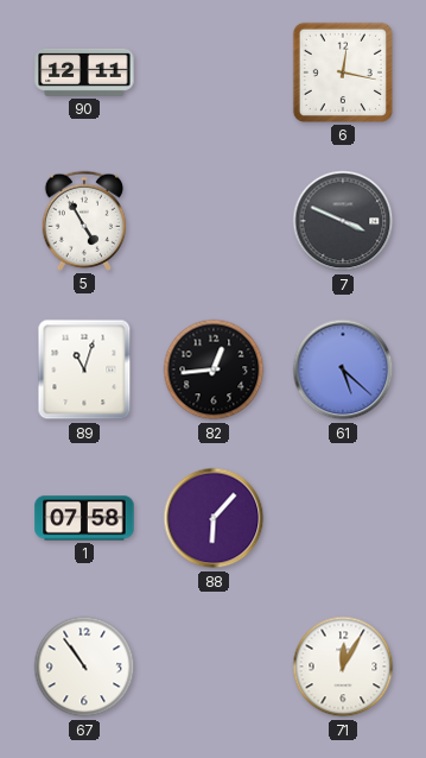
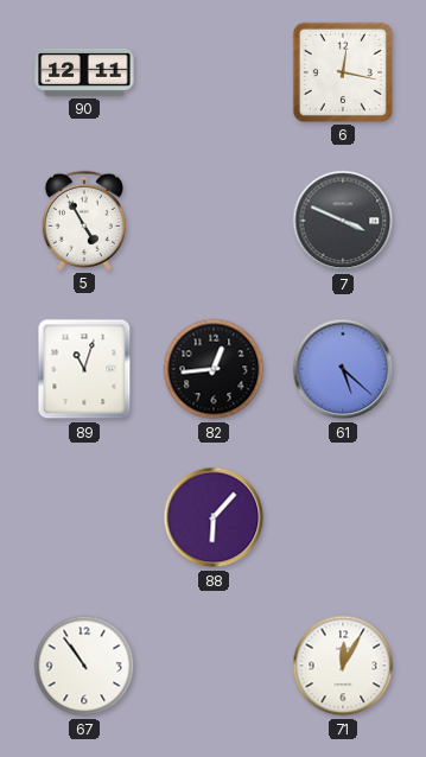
1: 07:58 -> none
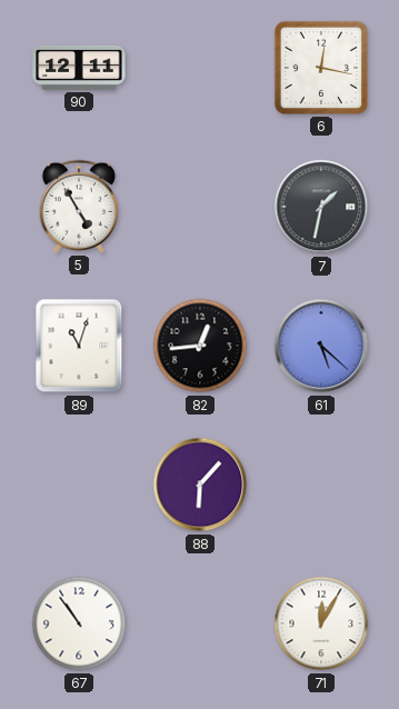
7: 3:49 -> 1:32
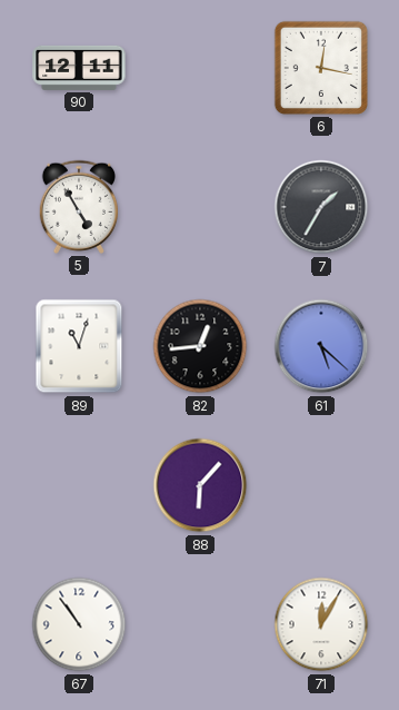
7: 1:32 -> 1:35
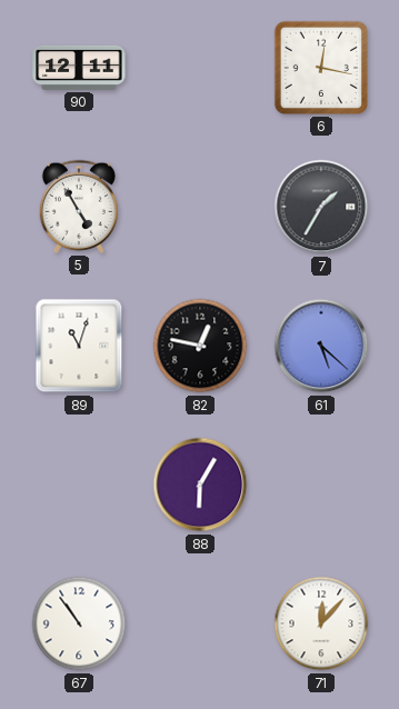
82: 12:44 -> 12:47
88: 6:07 -> 6:05
71: 12:05 -> 12:07
